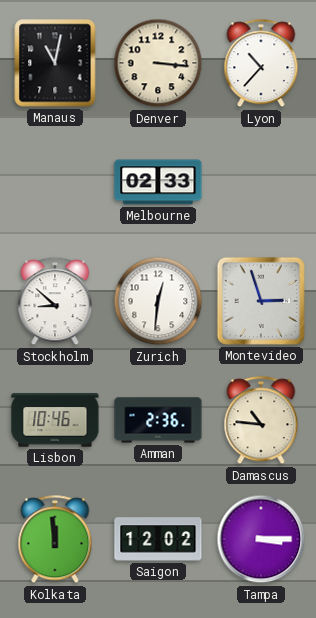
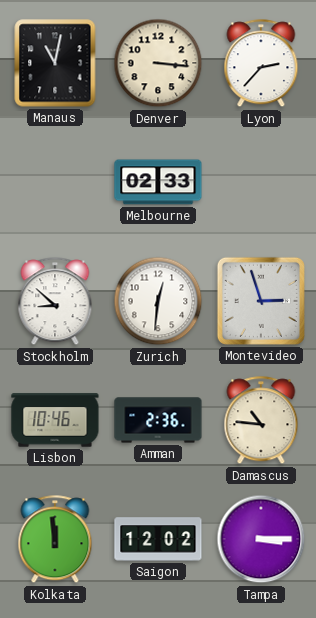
Lyon: 10:37 -> 2:37
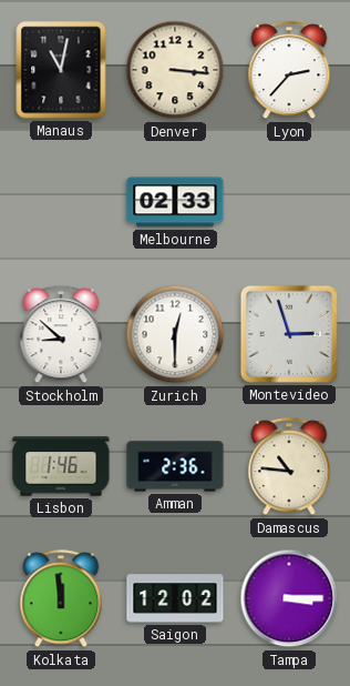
Zurich: 12:31 -> 12:30
Lisbon: 10:46 -> 1:46
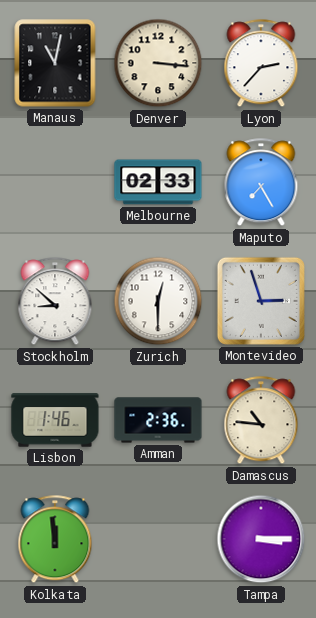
Maputo: none -> 7:25
Saigon: 12:02 -> none
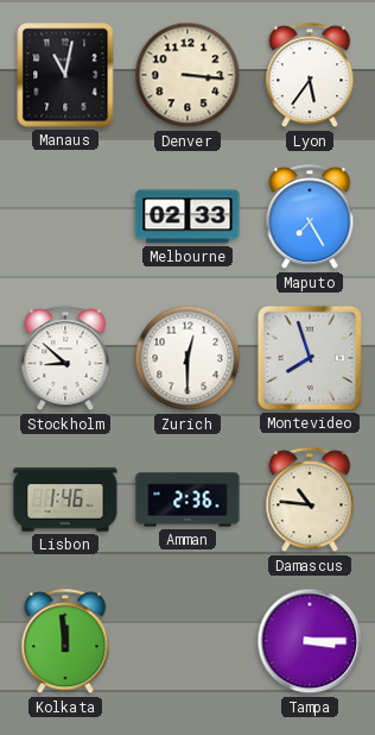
Lyon: 2:37 -> 5:36
Montevideo: 2:57 -> 7:57
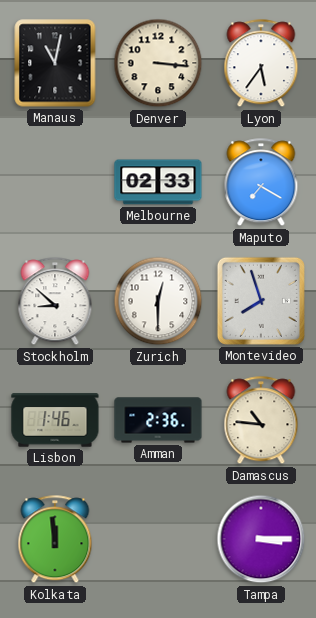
Maputo: 7:25 -> 7:20
